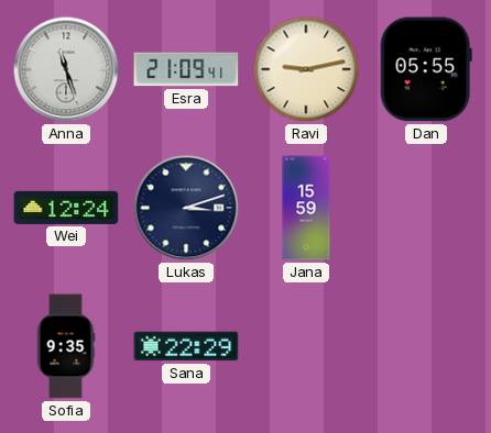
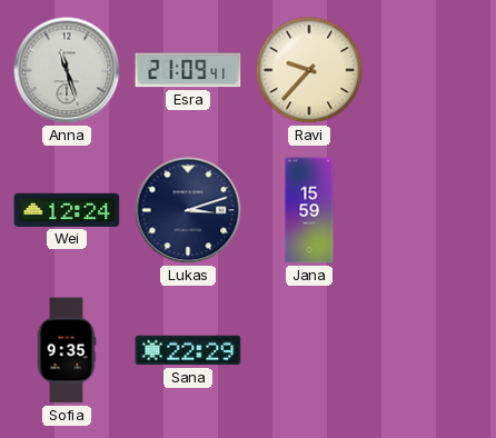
Ravi: 9:13 -> 9:37
Dan: 05:55 -> none
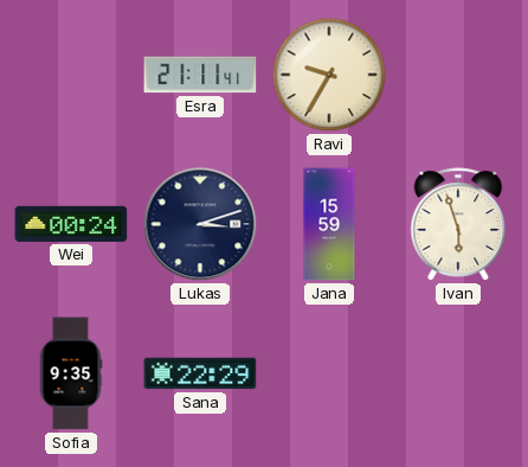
Anna: 11:27 -> none
Esra: 21:09 -> 21:11
Ravi: 9:37 -> 9:35
Wei: 12:24 -> 00:24
Ivan: none -> 5:57
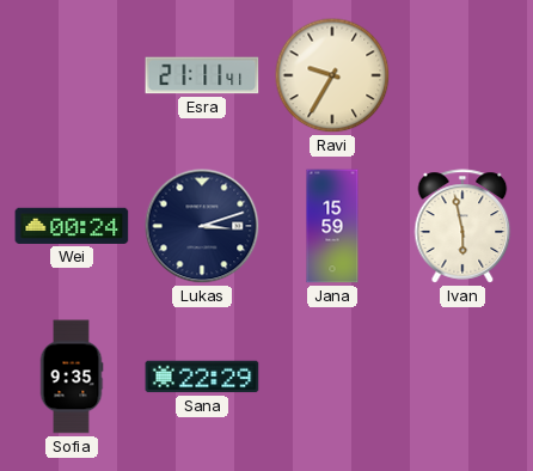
Ivan: 5:57 -> 5:58
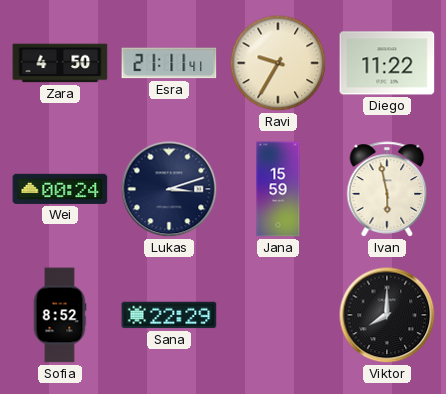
Zara: none -> 4:50
Diego: none -> 11:22
Sofia: 9:35 -> 8:52
Viktor: none -> 8:00
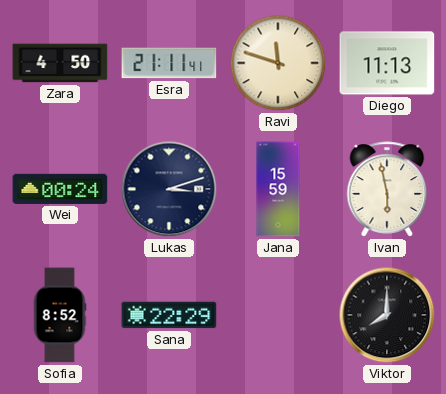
Ravi: 9:35 -> 11:48
Diego: 11:22 -> 11:13
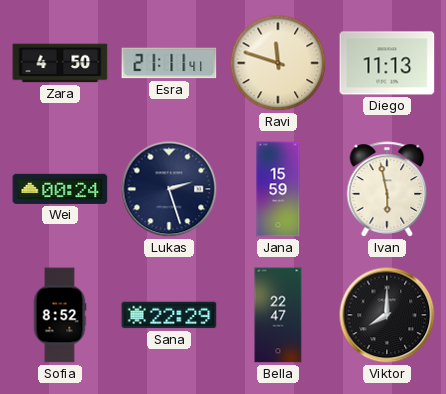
Lukas: 3:12 -> 2:27
Bella: none -> 22:47
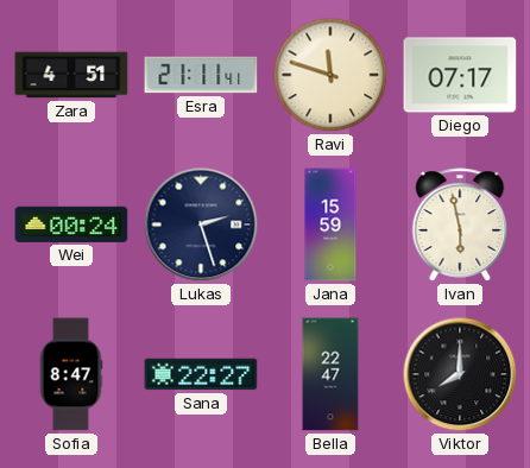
Zara: 4:50 -> 4:51
Diego: 11:13 -> 07:17
Sofia: 8:52 -> 8:47
Sana: 22:29 -> 22:27
